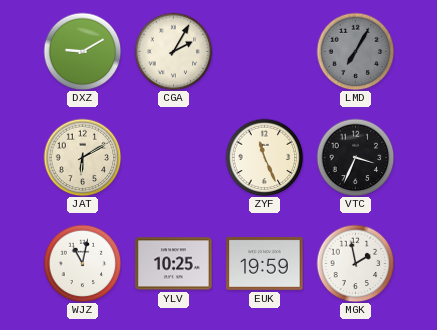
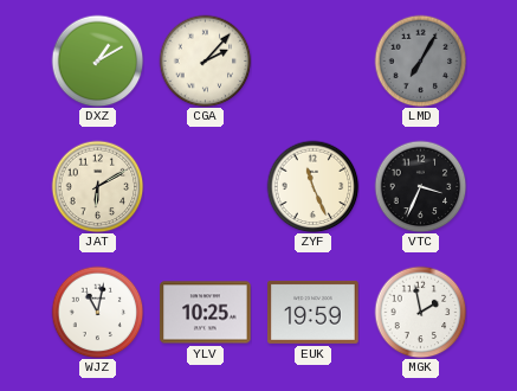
DXZ: 9:10 -> 1:10
CGA: 2:05 -> 2:07
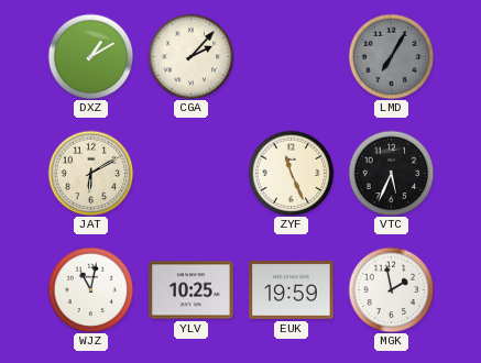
VTC: 3:34 -> 5:34
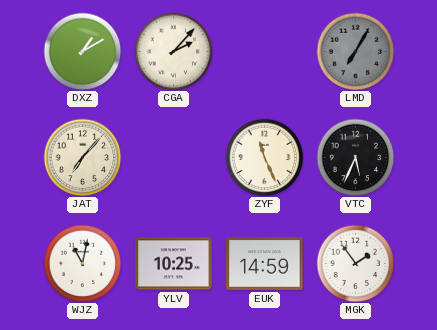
JAT: 6:10 -> 7:07
EUK: 19:59 -> 14:59
MGK: 1:58 -> 1:54
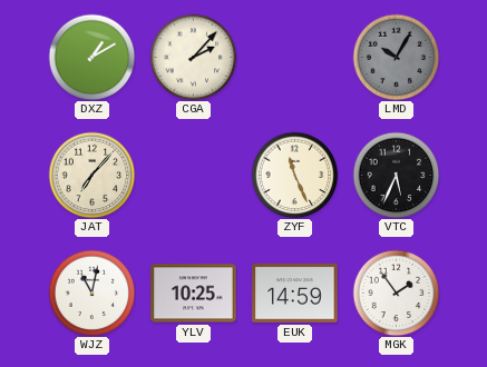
LMD: 7:05 -> 10:05
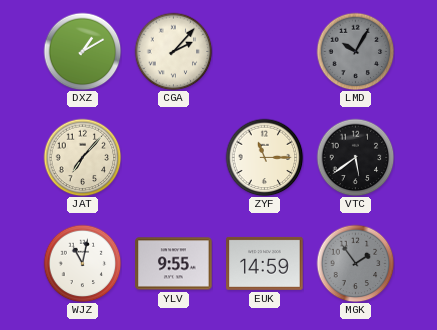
ZYF: 11:26 -> 11:15
VTC: 5:34 -> 5:39
YLV: 10:25 -> 9:55
MGK dial: white -> grey
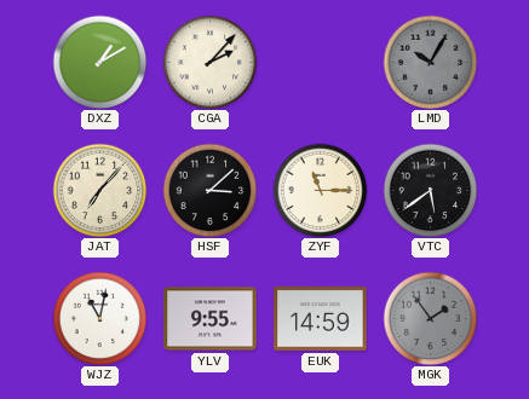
HSF: none -> 3:08
